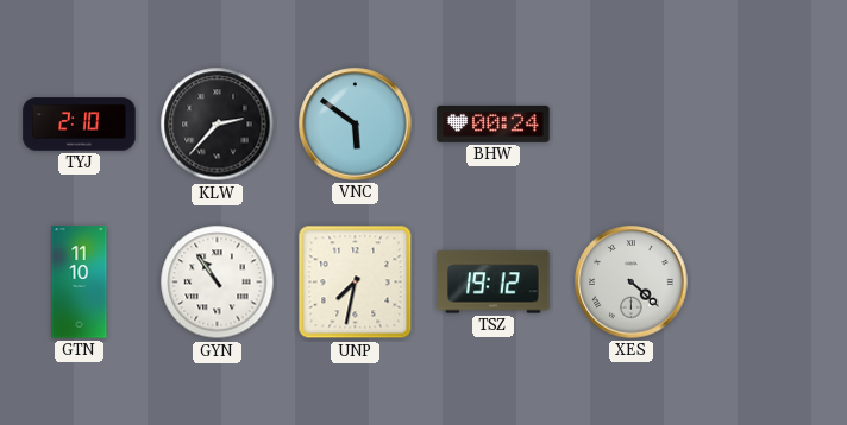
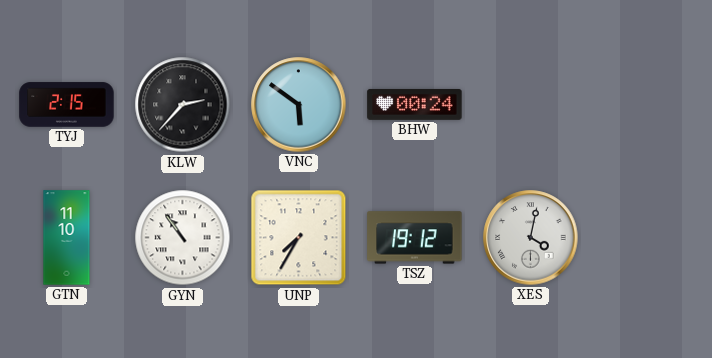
TYJ: 2:10 -> 2:15
UNP: 7:32 -> 7:35
XES: 4:22 -> 4:02
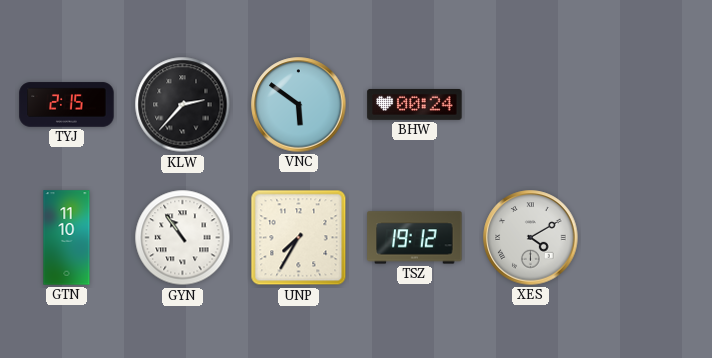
XES: 4:02 -> 4:10
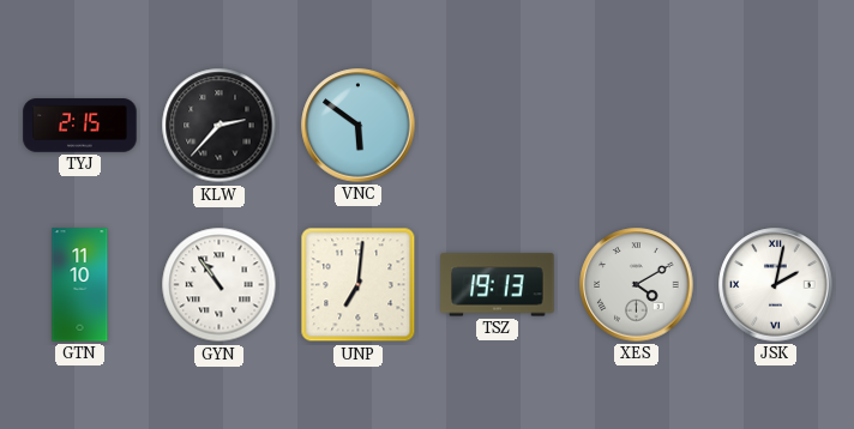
BHW: 00:24 -> none
UNP: 7:35 -> 7:01
TSZ: 19:12 -> 19:13
JSK: none -> 2:02
